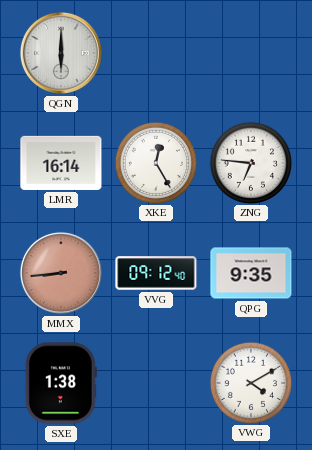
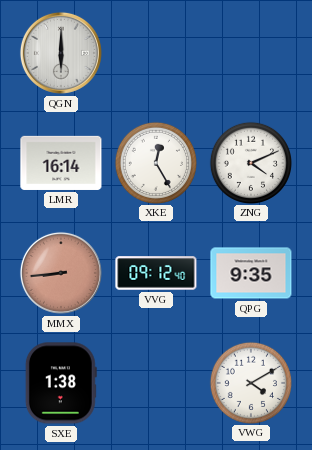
ZNG: 6:46 -> 4:11
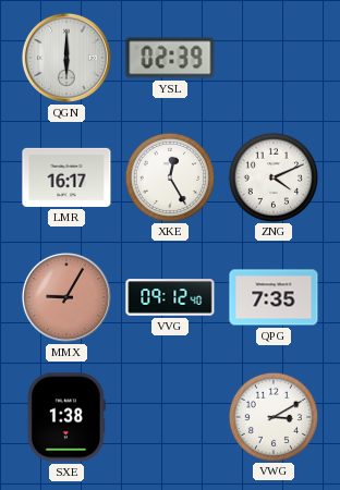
YSL: none -> 02:39
LMR: 16:14 -> 16:17
MMX: 8:44 -> 9:05
QPG: 9:35 -> 7:35
VWG: 4:10 -> 3:10
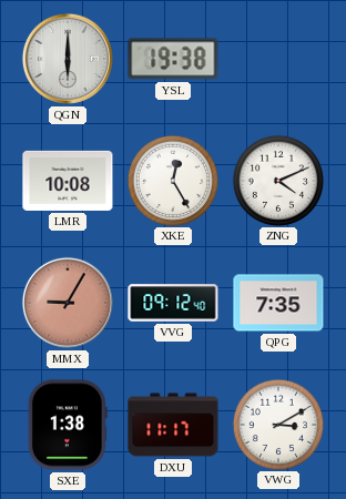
YSL: 02:39 -> 19:38
LMR: 16:17 -> 10:08
DXU: none -> 11:17
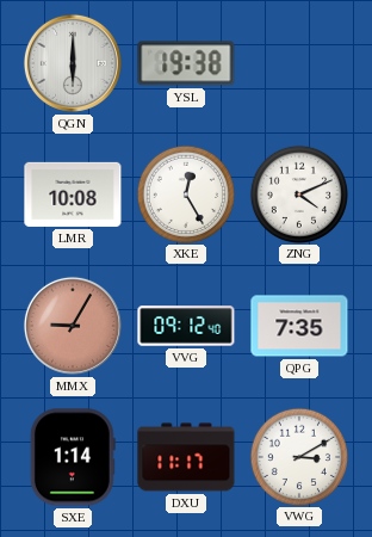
SXE: 1:38 -> 1:14
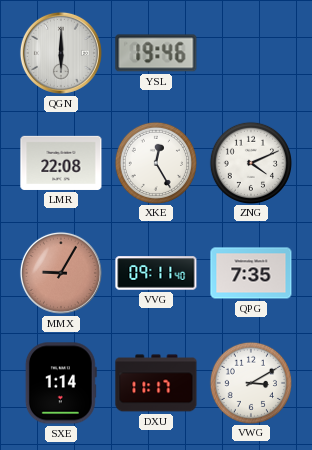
YSL: 19:38 -> 19:46
LMR: 10:08 -> 22:08
VVG: 09:12 -> 09:11
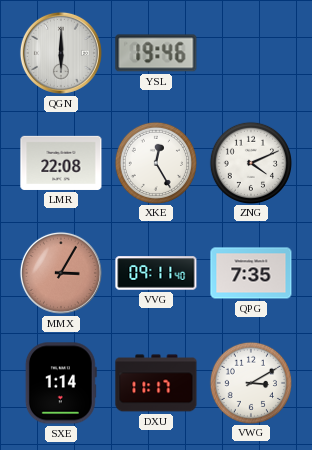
MMX: 9:05 -> 3:05
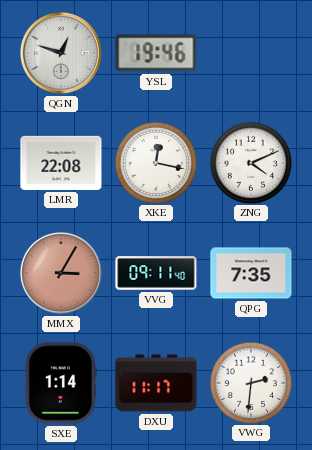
QGN: 6:00 -> 12:48
XKE: 12:25 -> 12:17
VWG: 3:10 -> 2:31
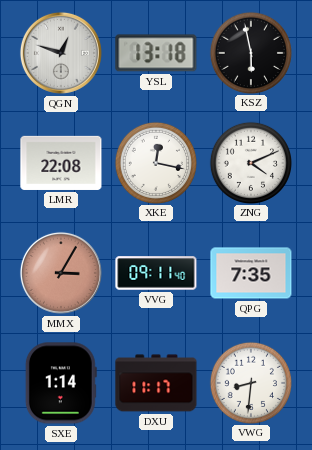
YSL: 19:46 -> 13:18
KSZ: none -> 5:58
VWG: 2:31 -> 8:31
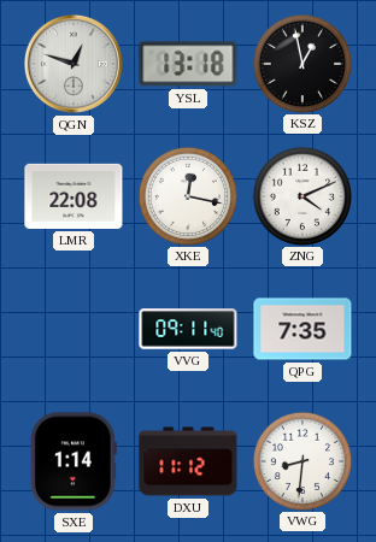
KSZ: 5:58 -> 12:58
MMX: 3:05 -> none
DXU: 11:17 -> 11:12
